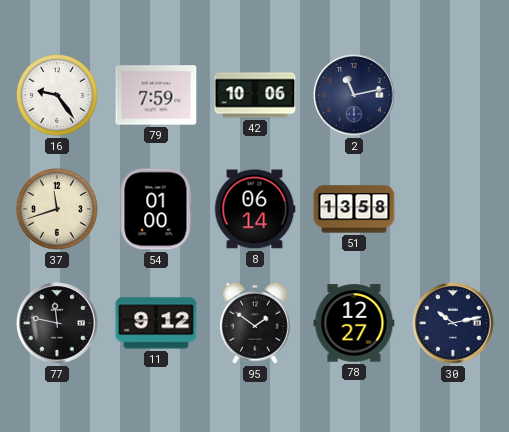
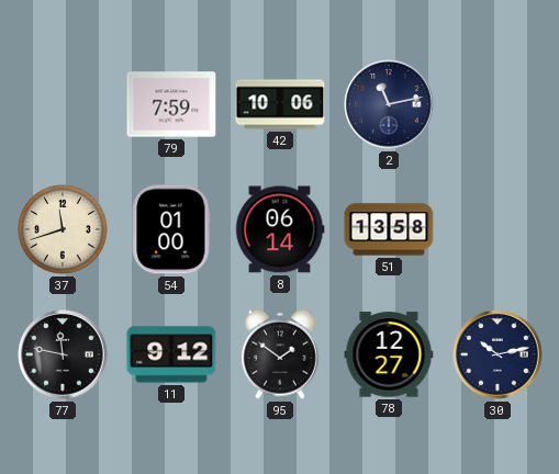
16: 9:24 -> none
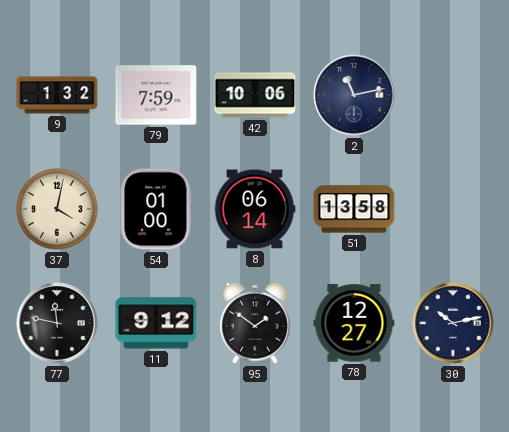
9: none -> 1:32
37: 11:42 -> 4:02
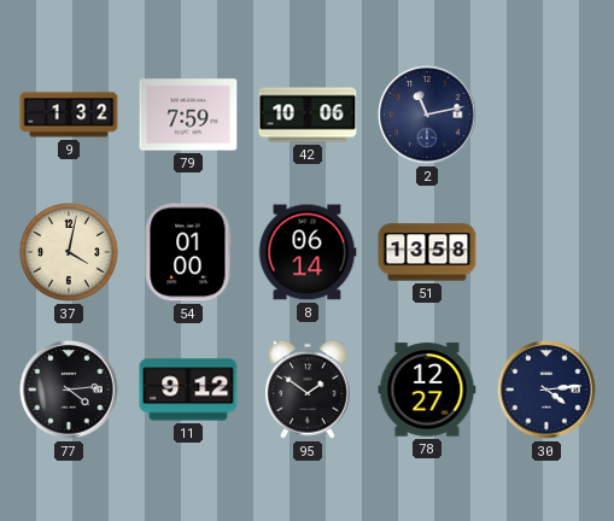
77: 11:47 -> 4:14
30: 10:13 -> 4:14
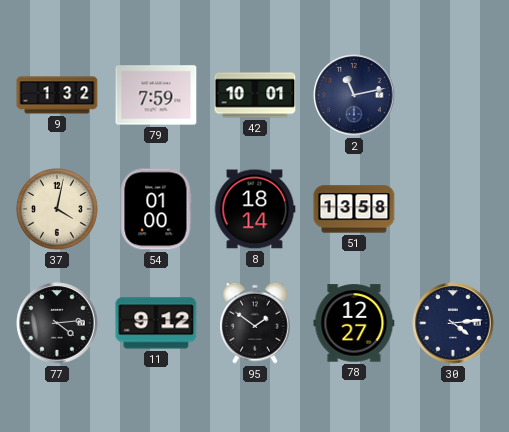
42: 10:06 -> 10:01
8: 06:14 -> 18:14
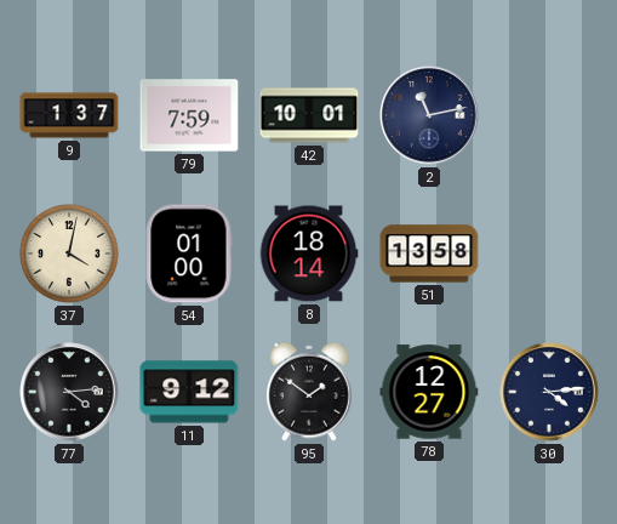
9: 1:32 -> 1:37
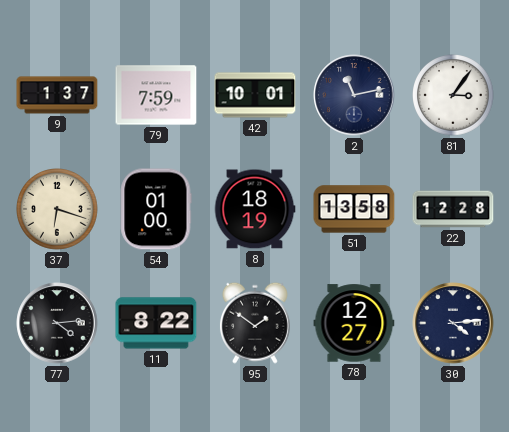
81: none -> 3:06
37: 4:02 -> 6:18
8: 18:14 -> 18:19
22: none -> 12:28
11: 9:12 -> 8:22
